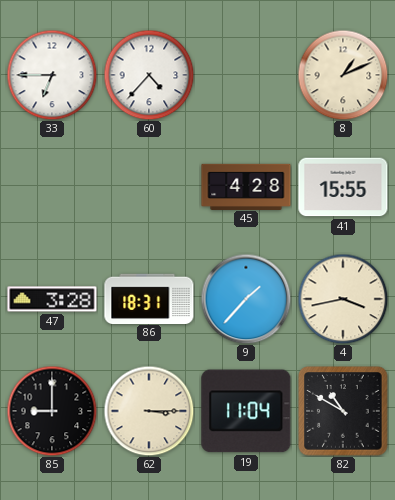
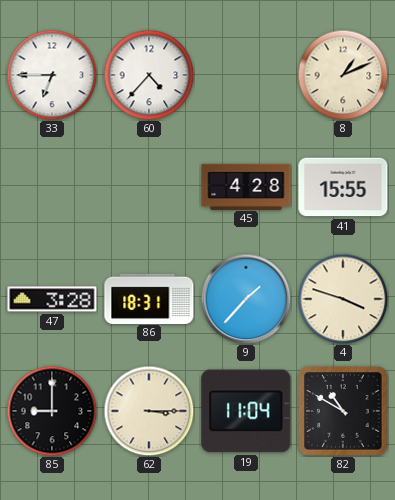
4: 3:43 -> 3:48
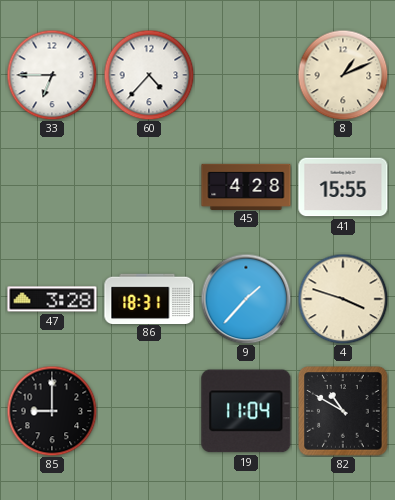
62: 3:15 -> none
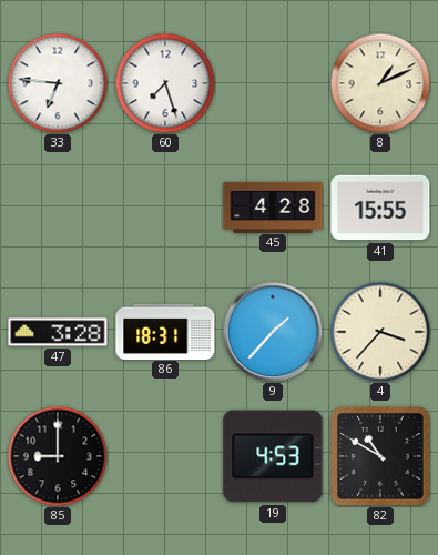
33: 6:45 -> 6:46
60: 4:37 -> 7:27
4: 3:48 -> 3:37
19: 11:04 -> 4:53
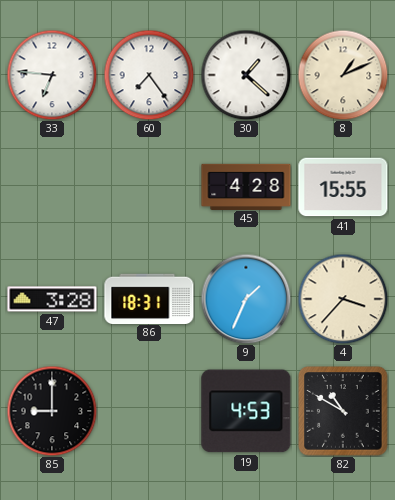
60: 7:27 -> 7:24
30: none -> 1:22
9: 1:37 -> 1:34
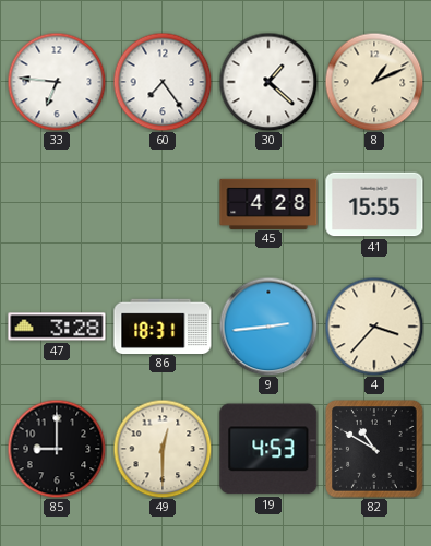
9: 1:34 -> 2:44
49: none -> 12:30
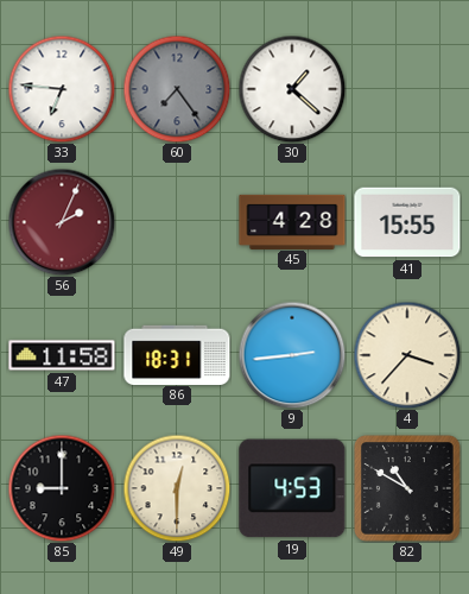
60 dial: white -> grey
8: 1:11 -> none
56: none -> 2:04
47: 3:28 -> 11:58
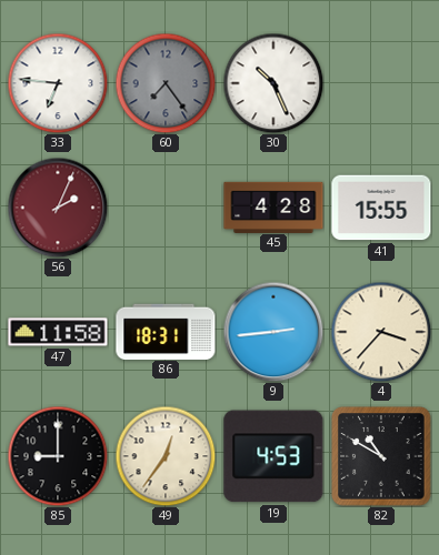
30: 1:22 -> 10:26
49: 12:30 -> 12:36
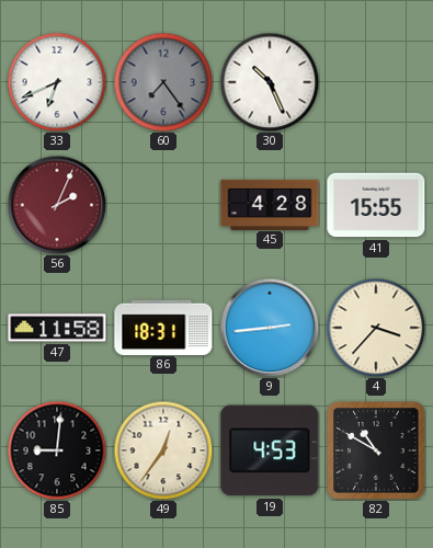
33: 6:46 -> 6:41
85: 9:00 -> 9:01
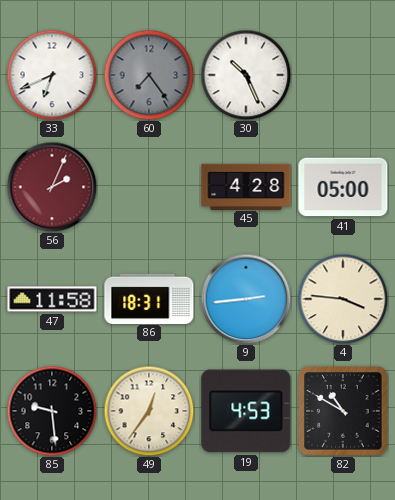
41: 15:55 -> 05:00
4: 3:37 -> 3:46
85: 9:01 -> 9:29
